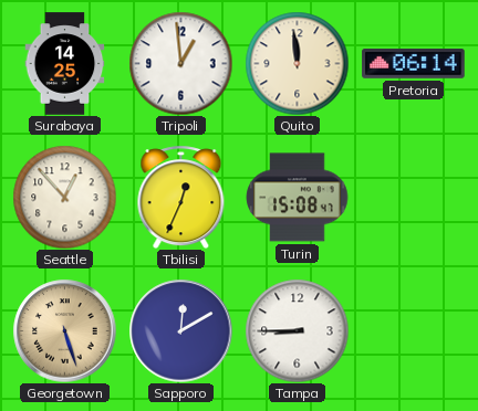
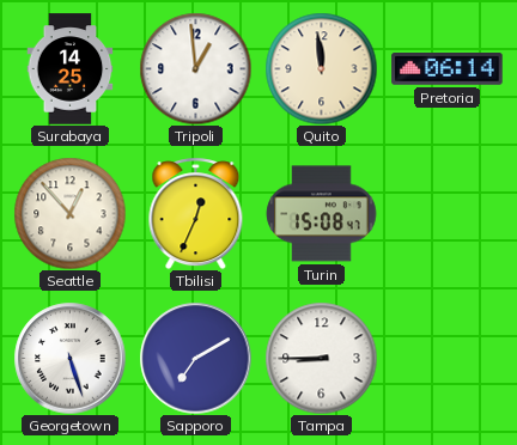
Georgetown dial: champagne -> white
Sapporo: 12:10 -> 7:10
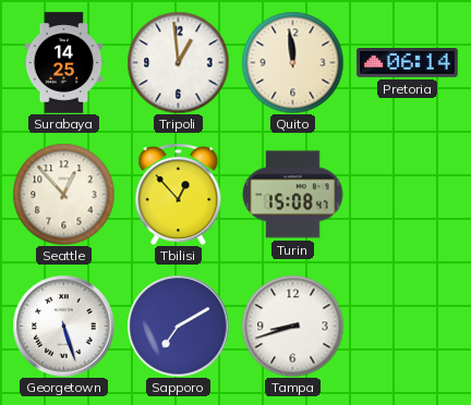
Tbilisi: 12:34 -> 12:53
Tampa: 8:45 -> 8:42
